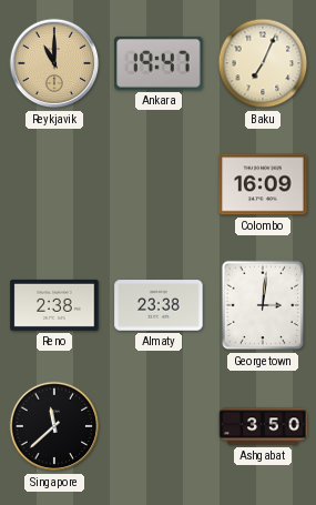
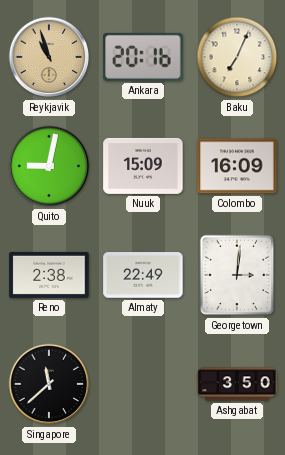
Reykjavik: 11:00 -> 10:57
Ankara: 19:47 -> 20:16
Quito: none -> 9:02
Nuuk: none -> 15:09
Almaty: 23:38 -> 22:49
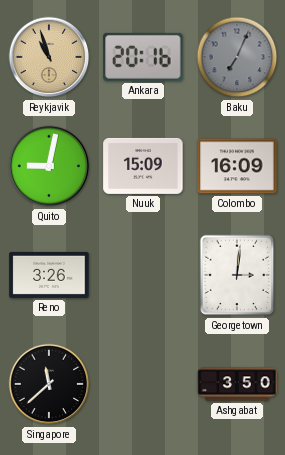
Baku dial: cream -> grey
Reno: 2:38 -> 3:26
Almaty: 22:49 -> none
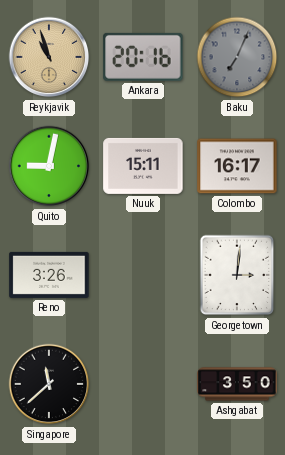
Nuuk: 15:09 -> 15:11
Colombo: 16:09 -> 16:17
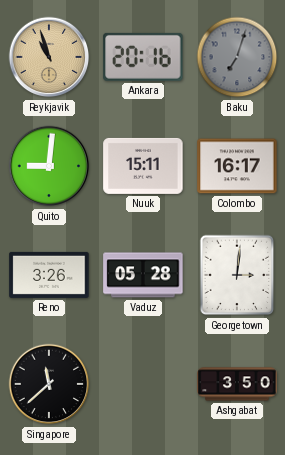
Baku: 7:04 -> 7:03
Quito: 9:02 -> 9:01
Vaduz: none -> 05:28
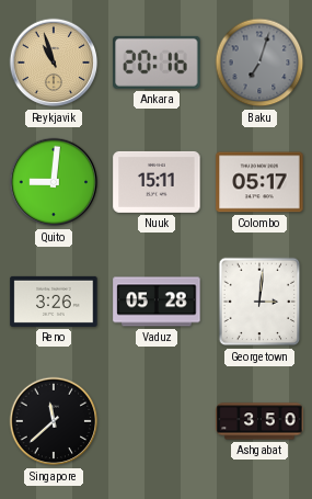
Colombo: 16:17 -> 05:17
